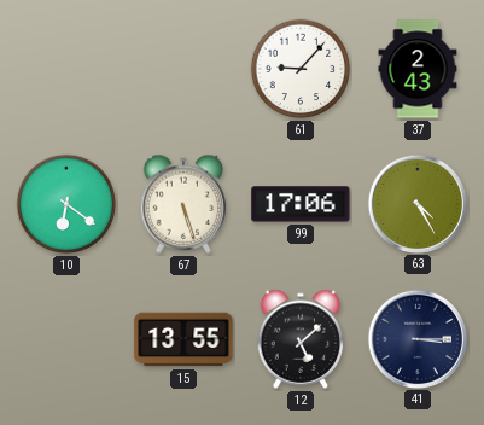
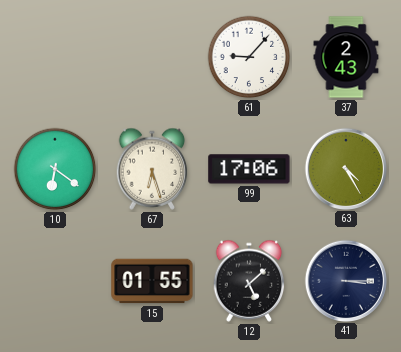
67: 5:27 -> 6:27
15: 13:55 -> 01:55
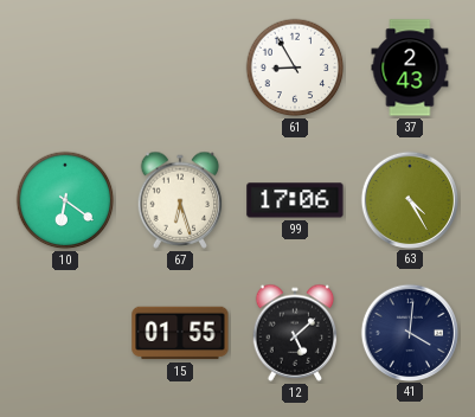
61: 9:07 -> 8:55
41: 3:15 -> 4:01
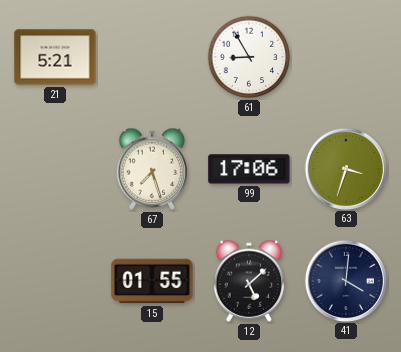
21: none -> 5:21
37: 2:43 -> none
10: 6:21 -> none
67: 6:27 -> 7:27
63: 4:25 -> 3:33
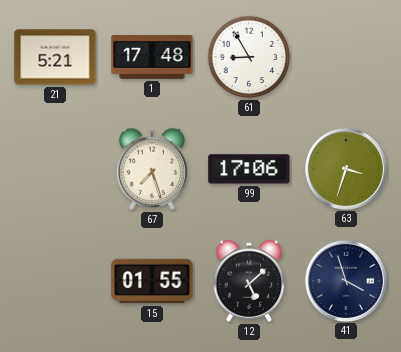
1: none -> 17:48
41: 4:01 -> 3:57
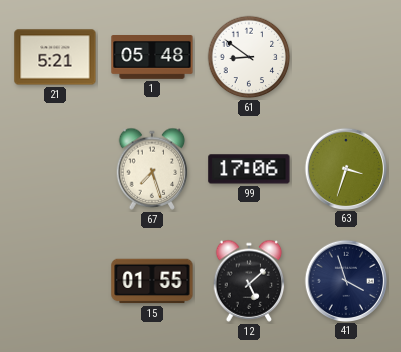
1: 17:48 -> 05:48
61: 8:55 -> 8:51
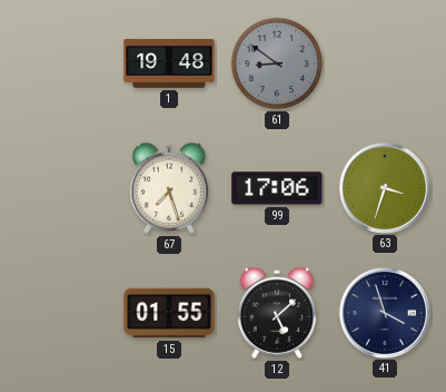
21: 5:21 -> none
1: 05:48 -> 19:48
61 dial: white -> grey
